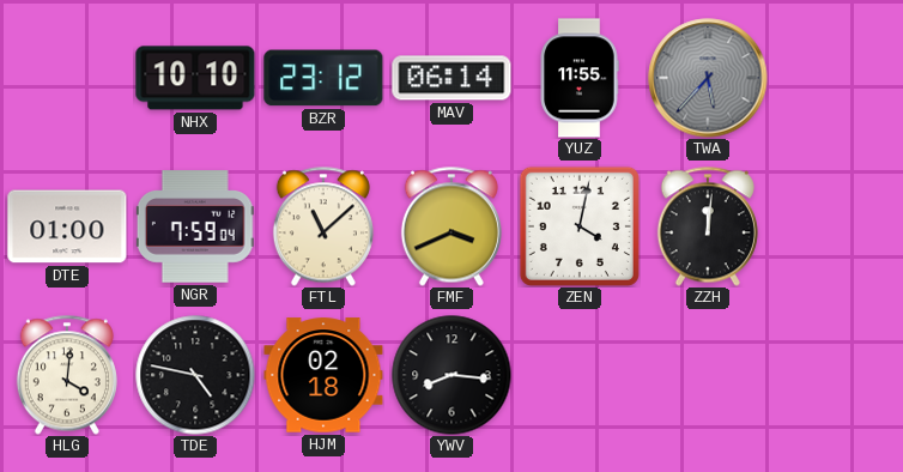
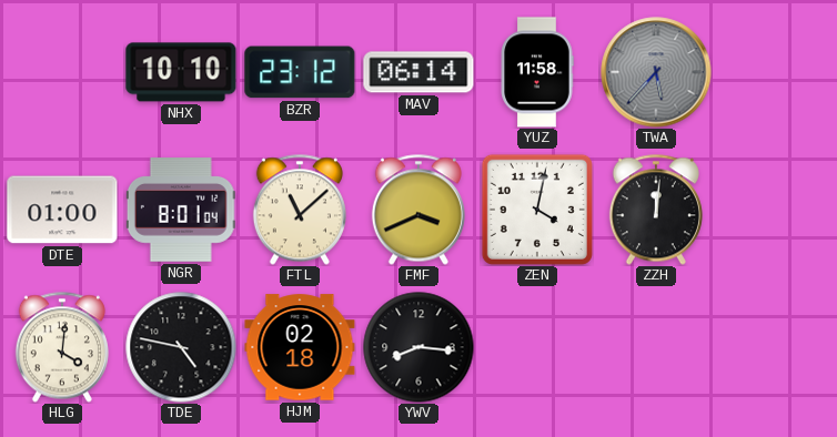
YUZ: 11:55 -> 11:58
NGR: 7:59 -> 8:01
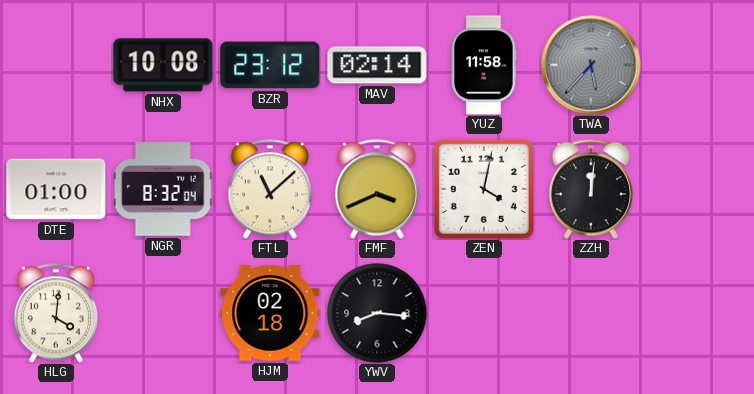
NHX: 10:10 -> 10:08
MAV: 06:14 -> 02:14
NGR: 8:01 -> 8:32
TDE: 4:47 -> none
